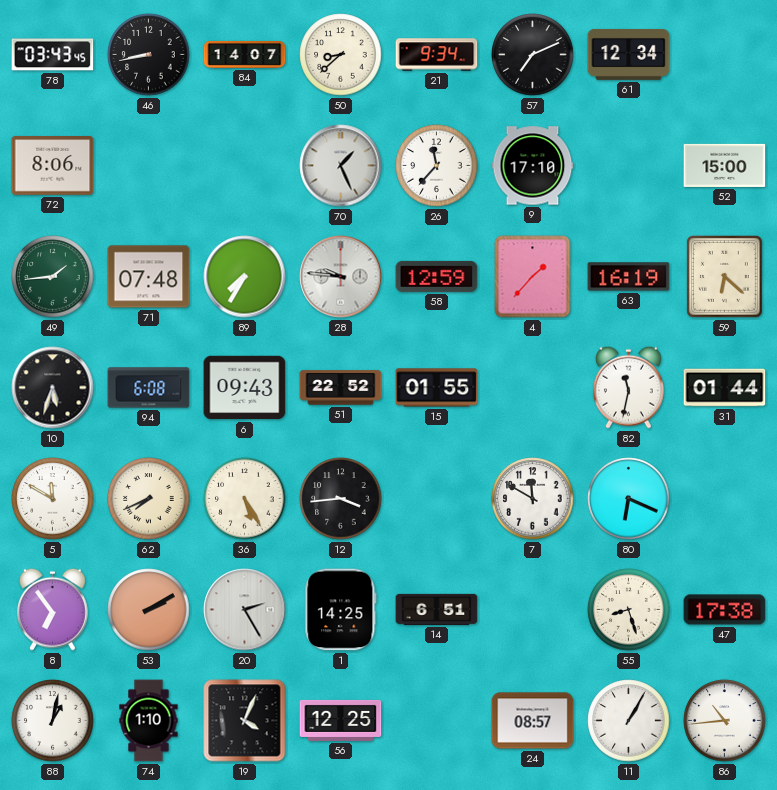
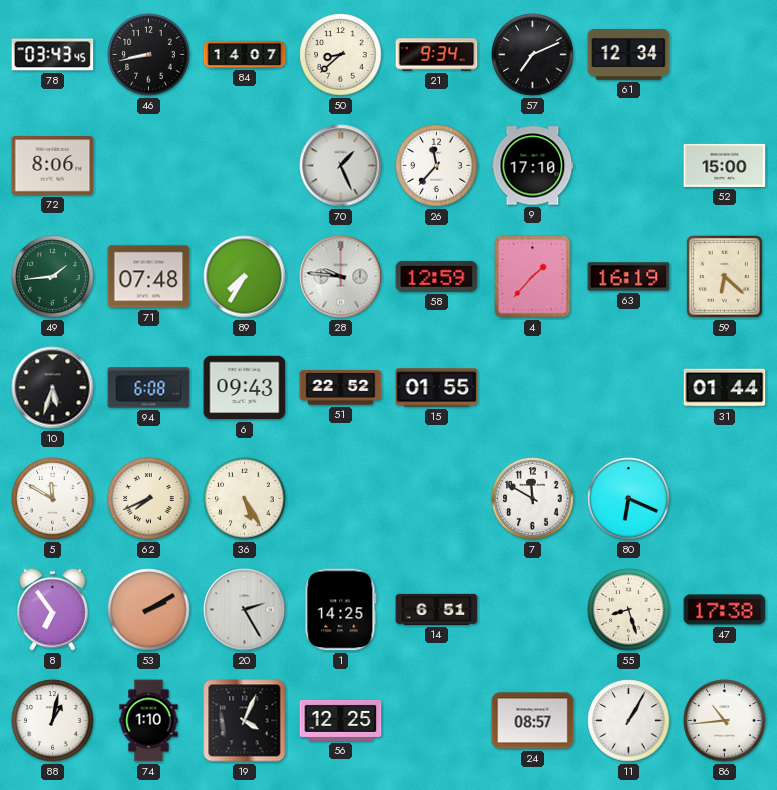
82: 11:32 -> none
12: 3:44 -> none
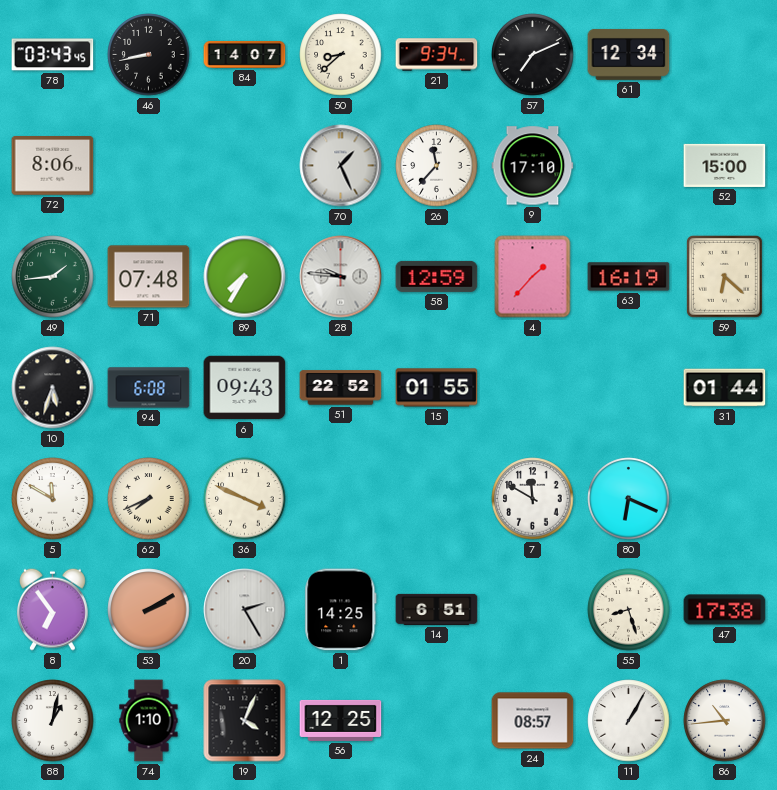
36: 5:25 -> 3:49
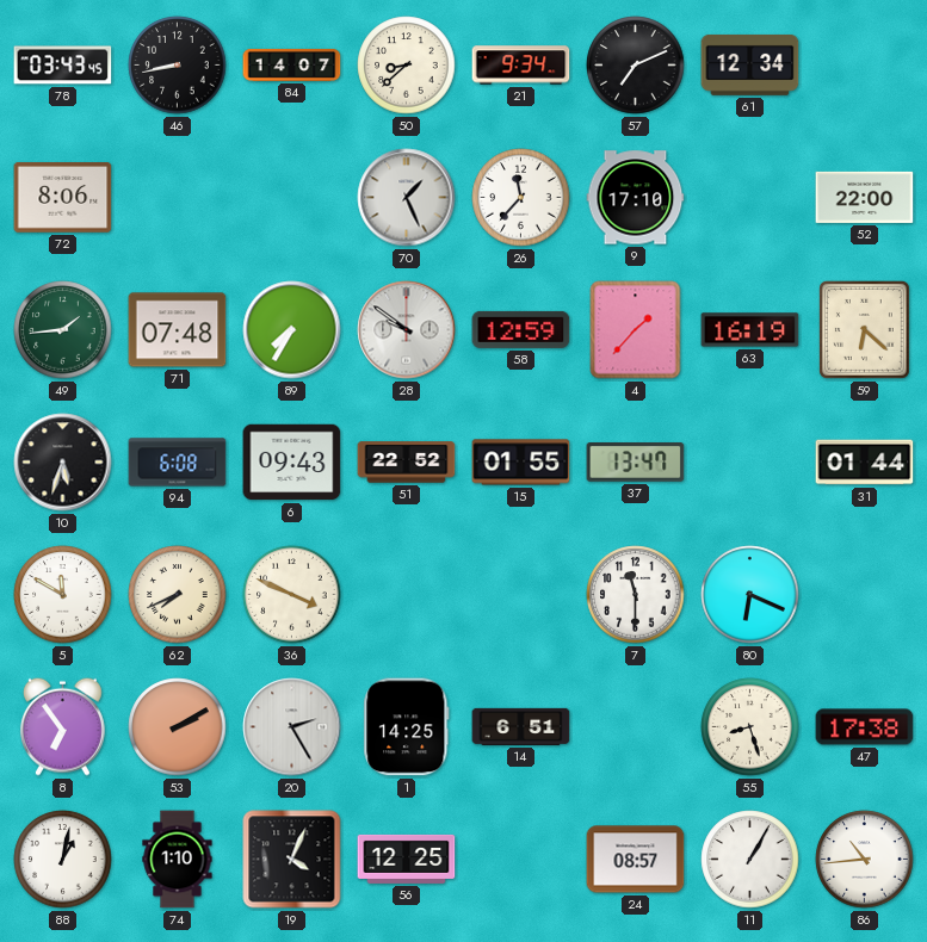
52: 15:00 -> 22:00
28: 9:46 -> 9:51
37: none -> 13:47
7: 11:50 -> 11:30
